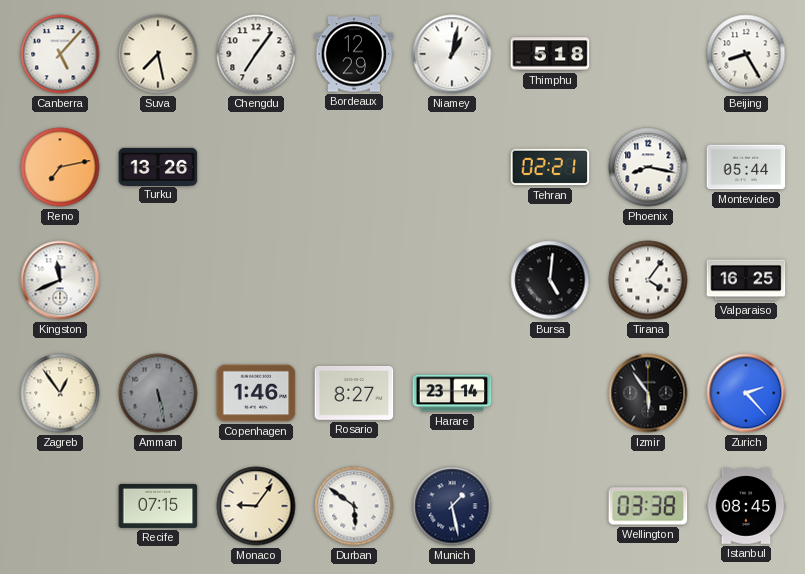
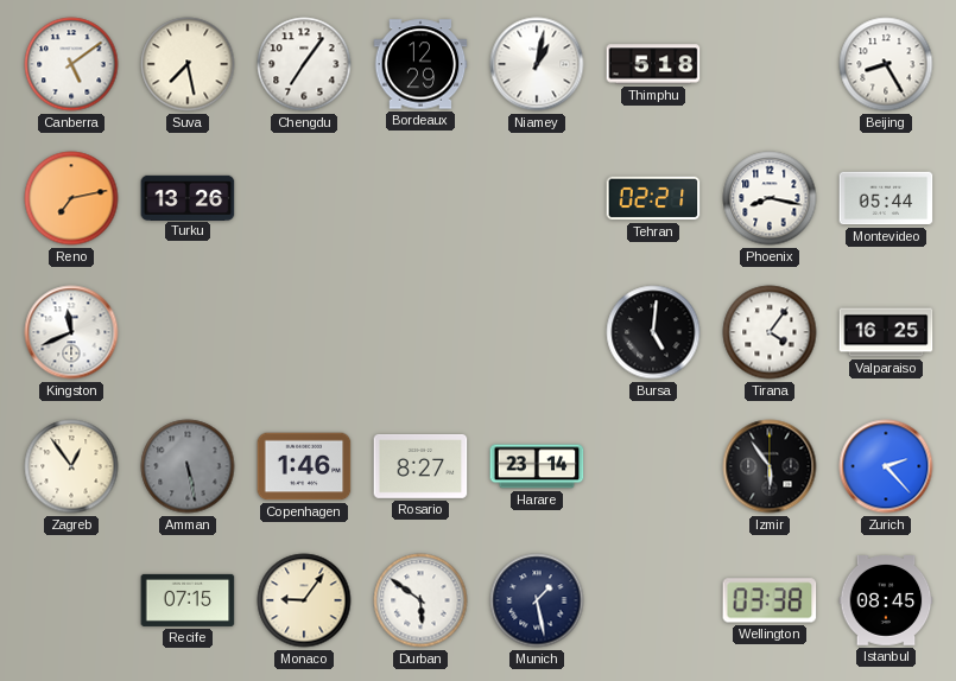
Canberra: 5:07 -> 5:09
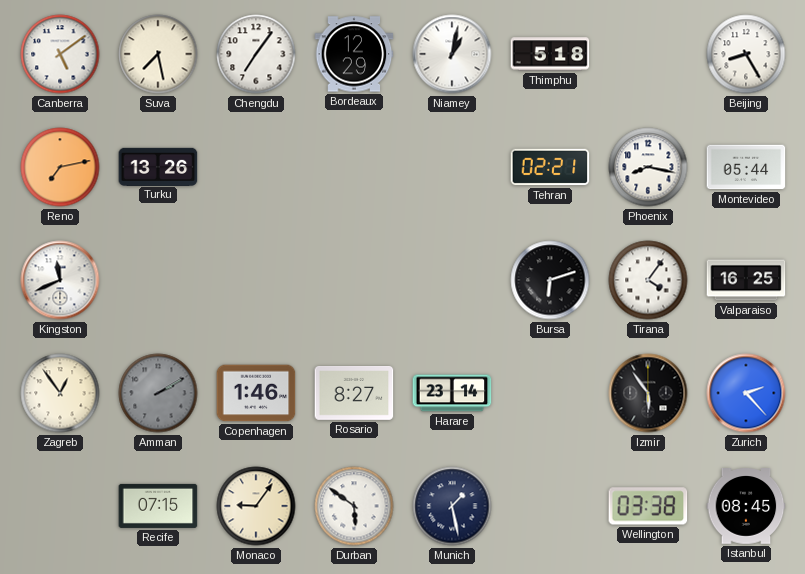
Bursa: 5:01 -> 6:12
Amman: 5:28 -> 2:10
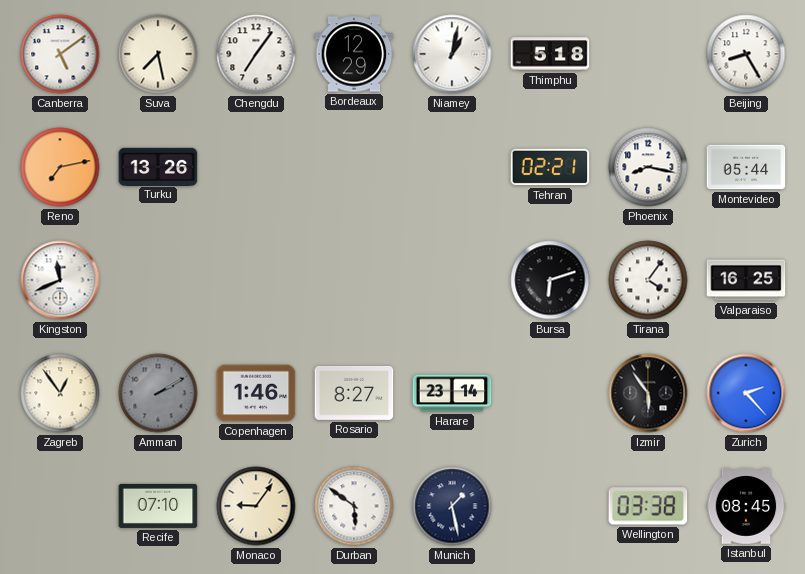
Recife: 07:15 -> 07:10
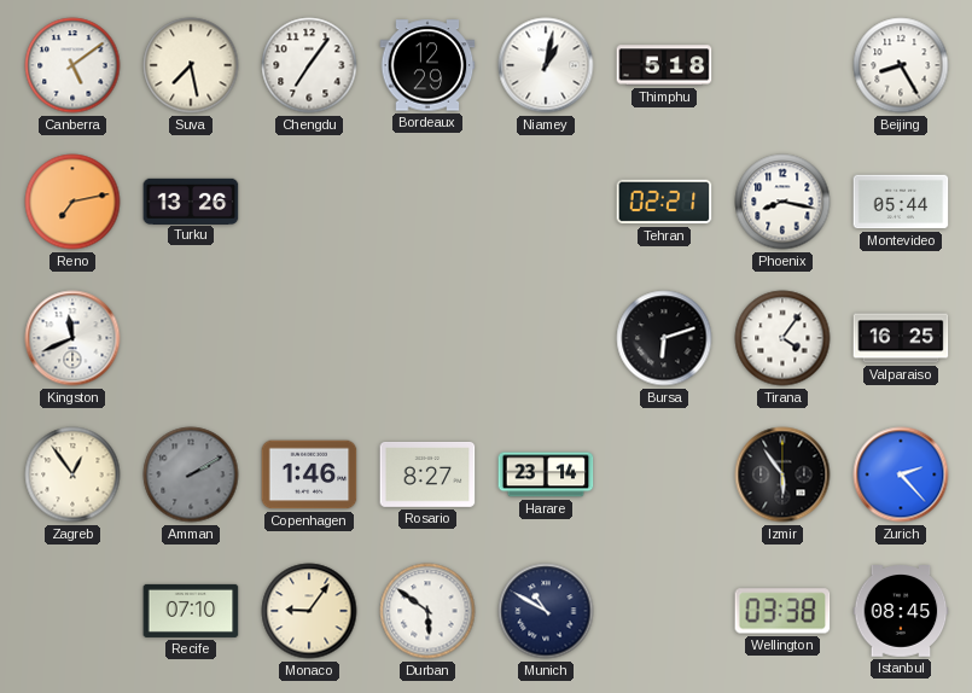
Munich: 1:28 -> 10:50
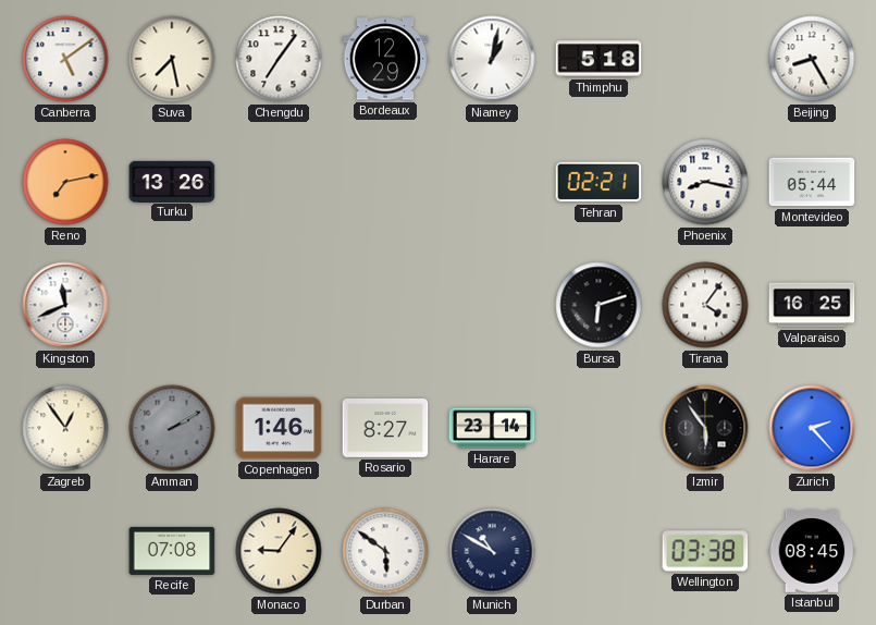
Recife: 07:10 -> 07:08
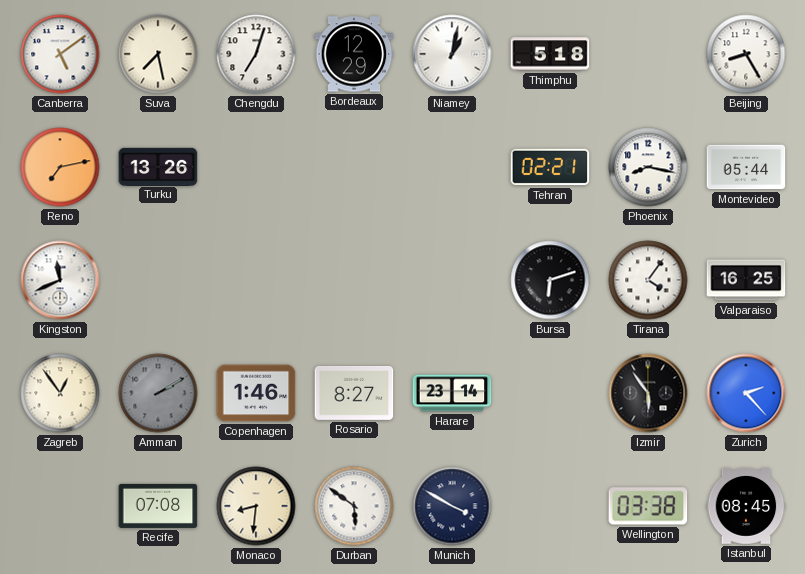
Chengdu: 7:06 -> 7:03
Monaco: 9:06 -> 8:31
Munich: 10:50 -> 3:50
